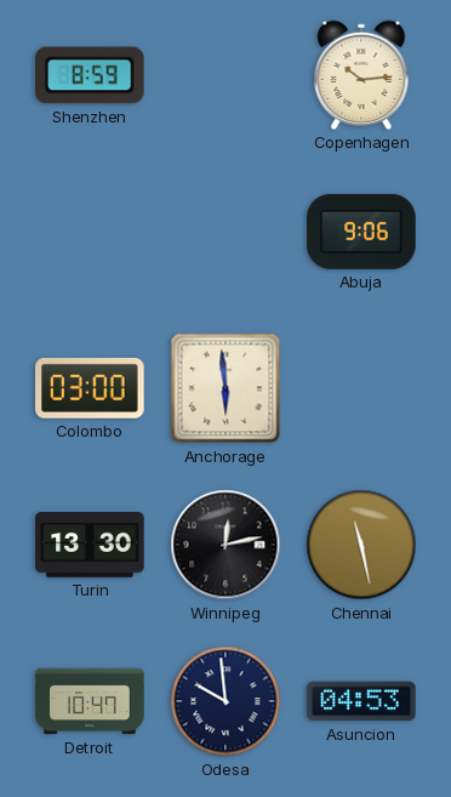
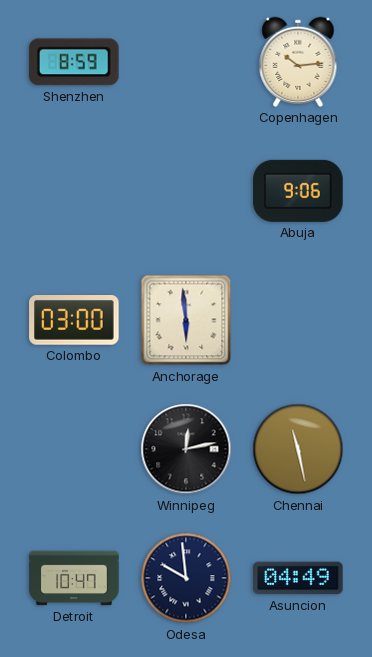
Turin: 13:30 -> none
Asuncion: 04:53 -> 04:49
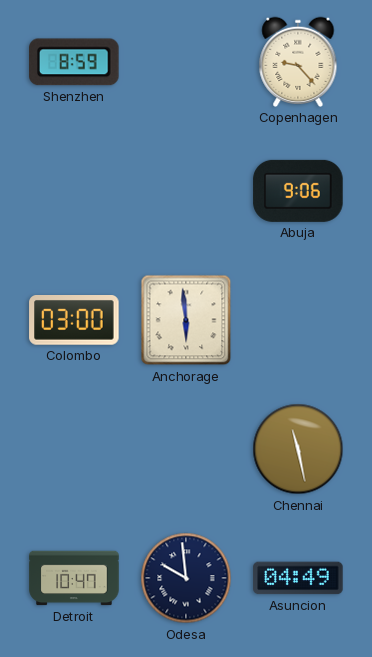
Copenhagen: 10:14 -> 9:23
Winnipeg: 12:13 -> none
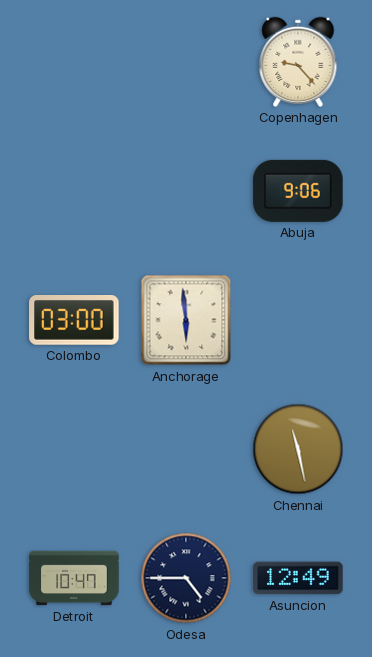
Shenzhen: 8:59 -> none
Odesa: 9:59 -> 4:45
Asuncion: 04:49 -> 12:49
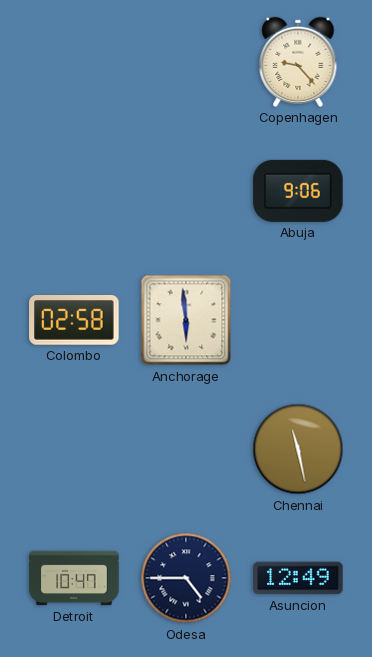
Colombo: 03:00 -> 02:58
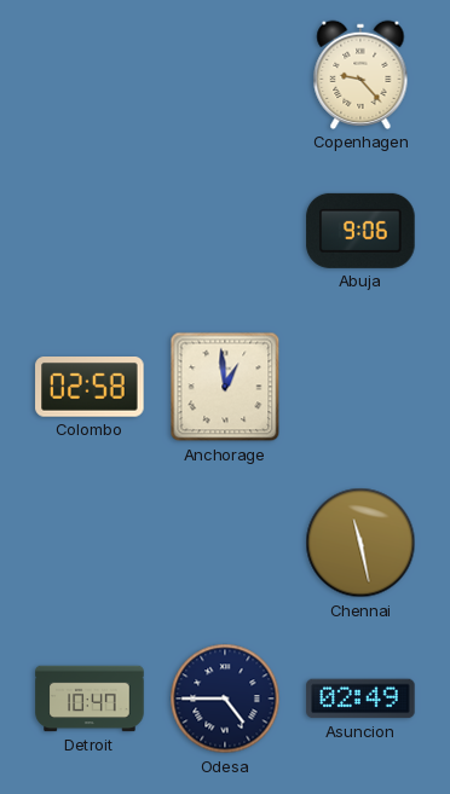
Anchorage: 5:59 -> 12:59
Asuncion: 12:49 -> 02:49
